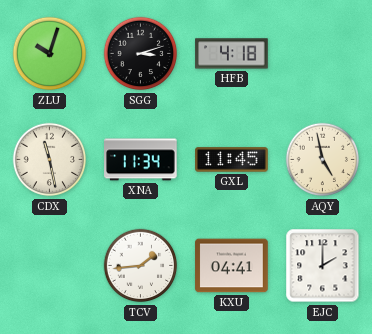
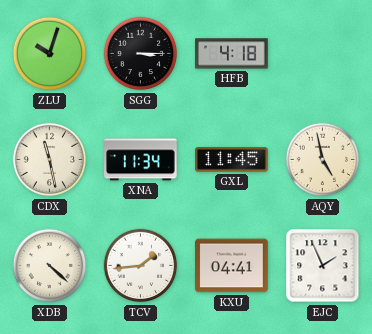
SGG: 3:12 -> 3:15
XDB: none -> 4:22
EJC: 2:00 -> 1:56
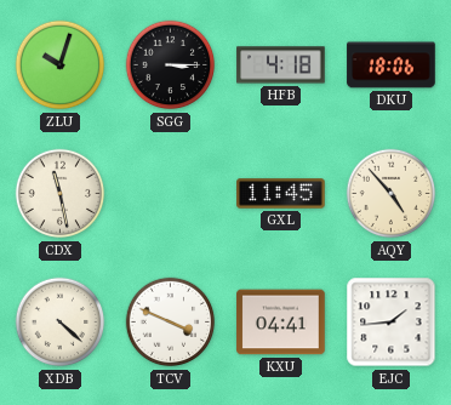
DKU: none -> 18:06
XNA: 11:34 -> none
AQY: 4:58 -> 4:53
TCV: 1:44 -> 3:49
EJC: 1:56 -> 1:44
